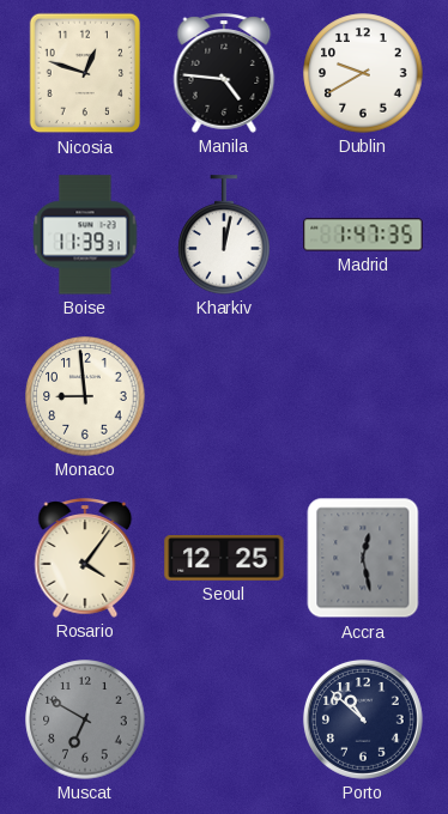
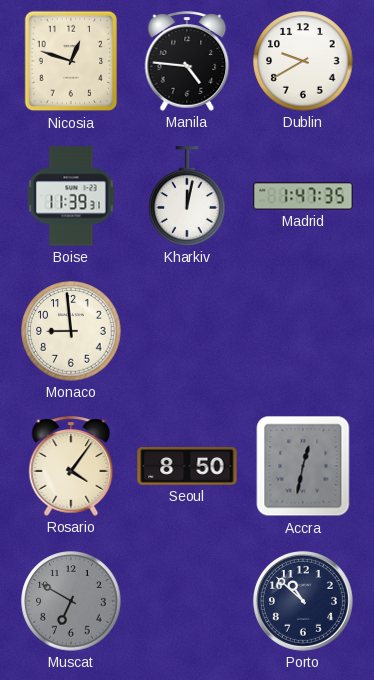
Seoul: 12:25 -> 8:50
Accra: 12:28 -> 12:32
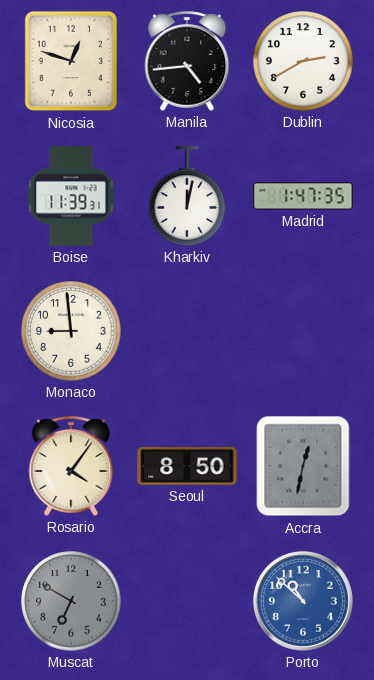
Manila: 4:46 -> 4:44
Dublin: 9:40 -> 2:40
Porto dial: navy -> blue
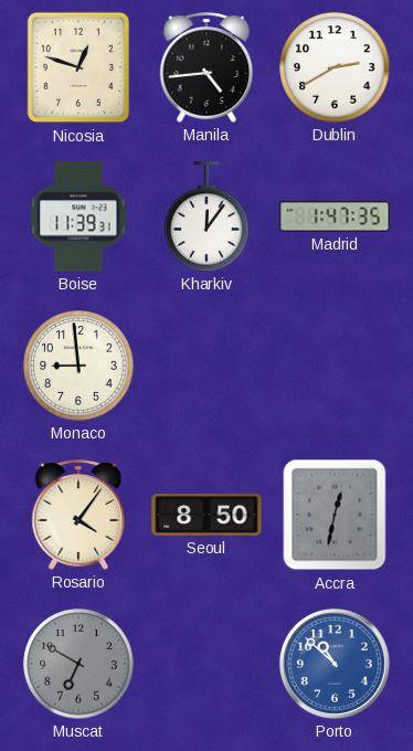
Kharkiv: 12:02 -> 12:06
